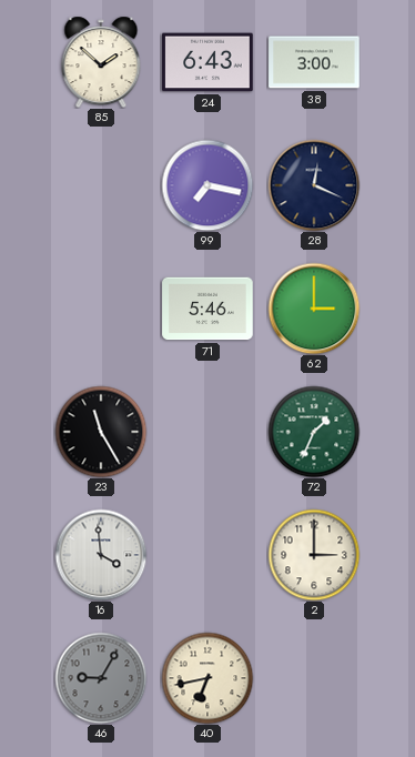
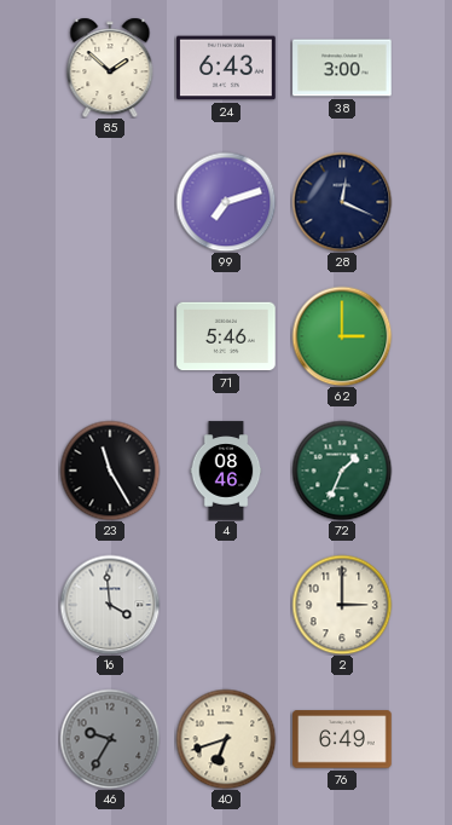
99: 7:17 -> 7:12
4: none -> 08:46
46: 9:05 -> 9:35
40: 6:43 -> 6:42
76: none -> 6:49
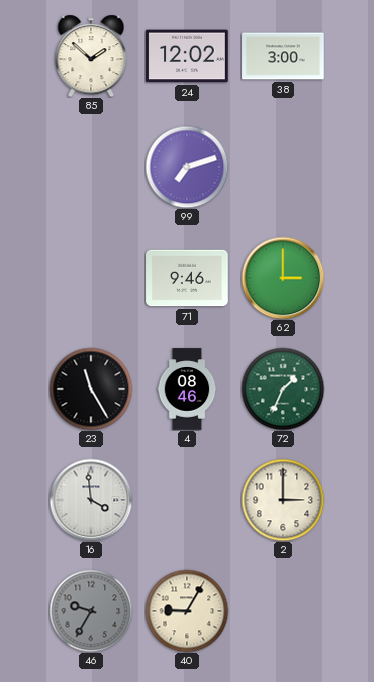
24: 6:43 -> 12:02
28: 12:19 -> none
71: 5:46 -> 9:46
40: 6:42 -> 9:05
76: 6:49 -> none
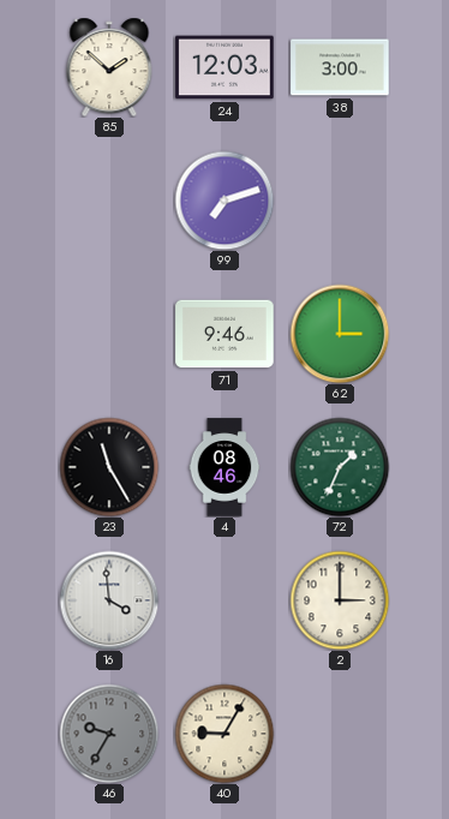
24: 12:02 -> 12:03
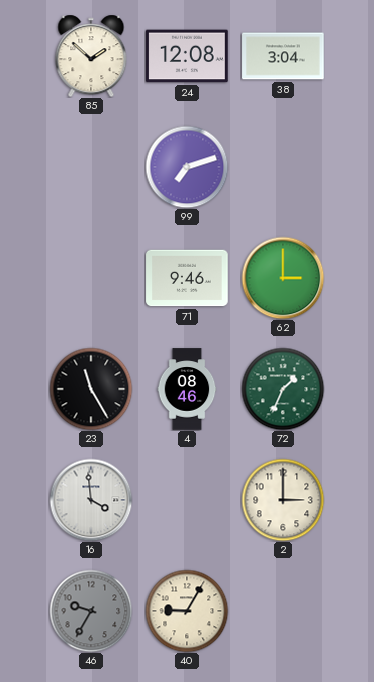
24: 12:03 -> 12:08
38: 3:00 -> 3:04
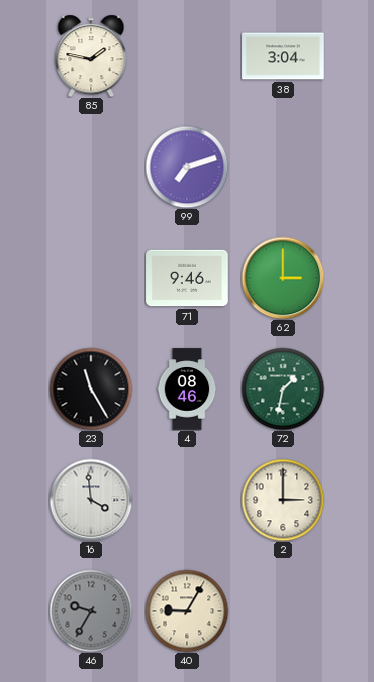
85: 1:52 -> 1:47
24: 12:08 -> none
72: 1:34 -> 1:32
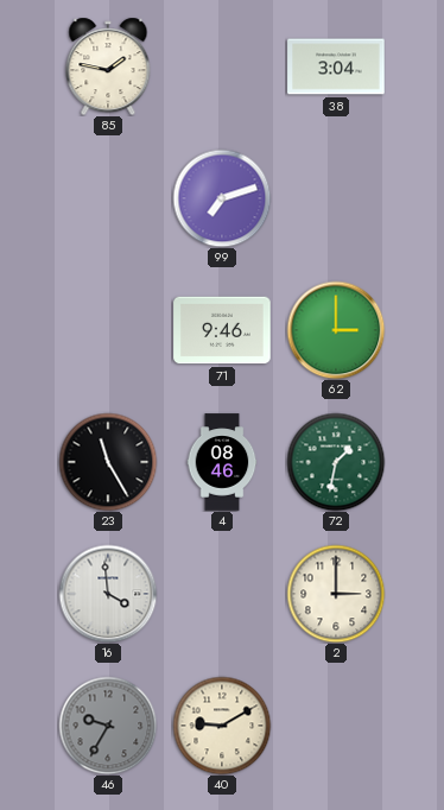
40: 9:05 -> 9:10
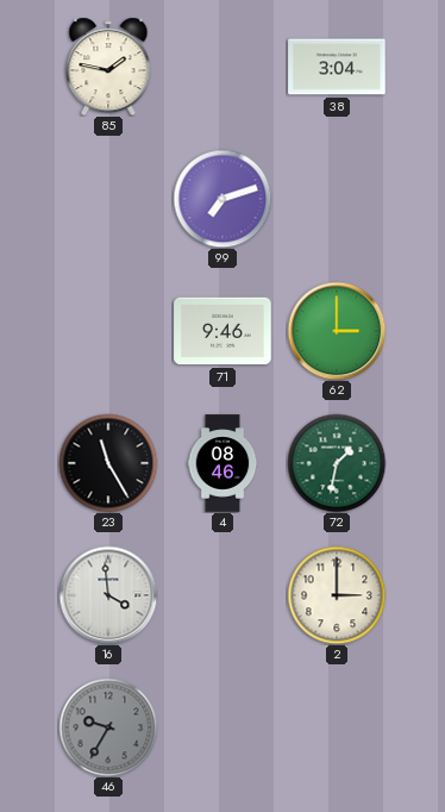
40: 9:10 -> none
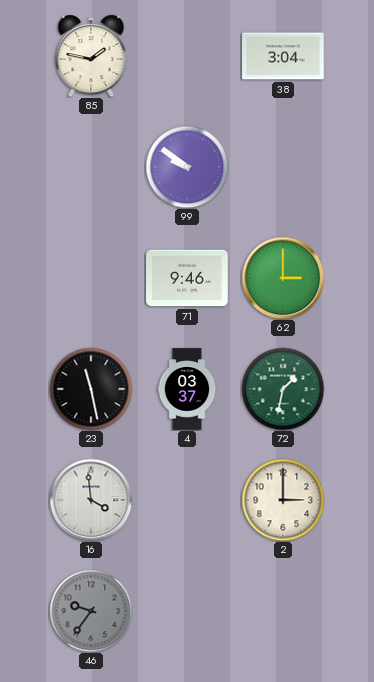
99: 7:12 -> 9:51
23: 11:25 -> 11:28
4: 08:46 -> 03:37
46: 9:35 -> 9:36
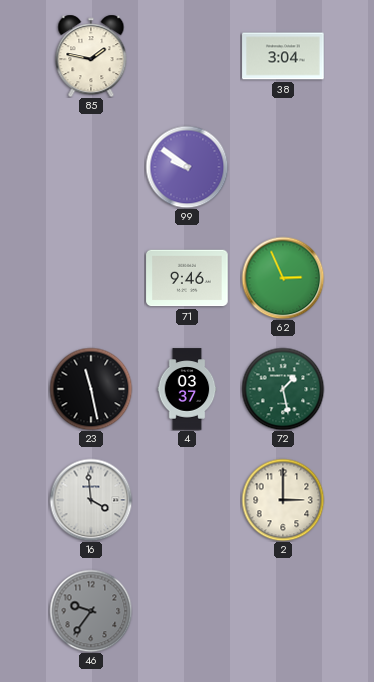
62: 3:00 -> 2:56
72: 1:32 -> 1:28
